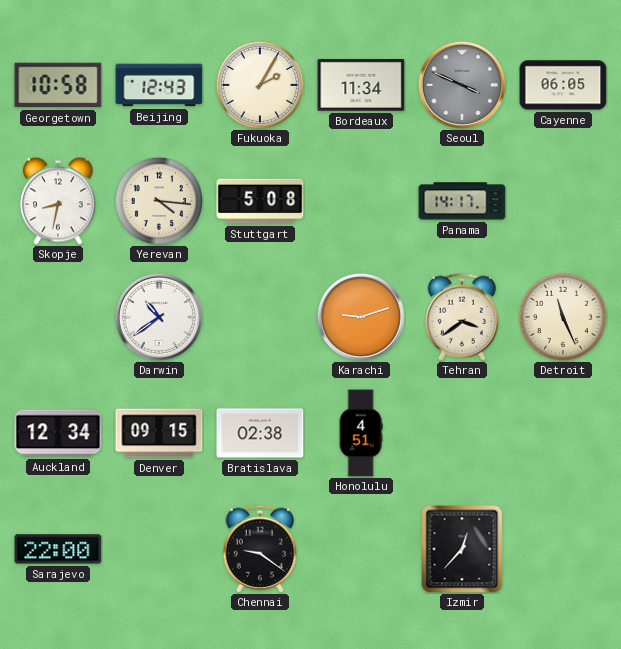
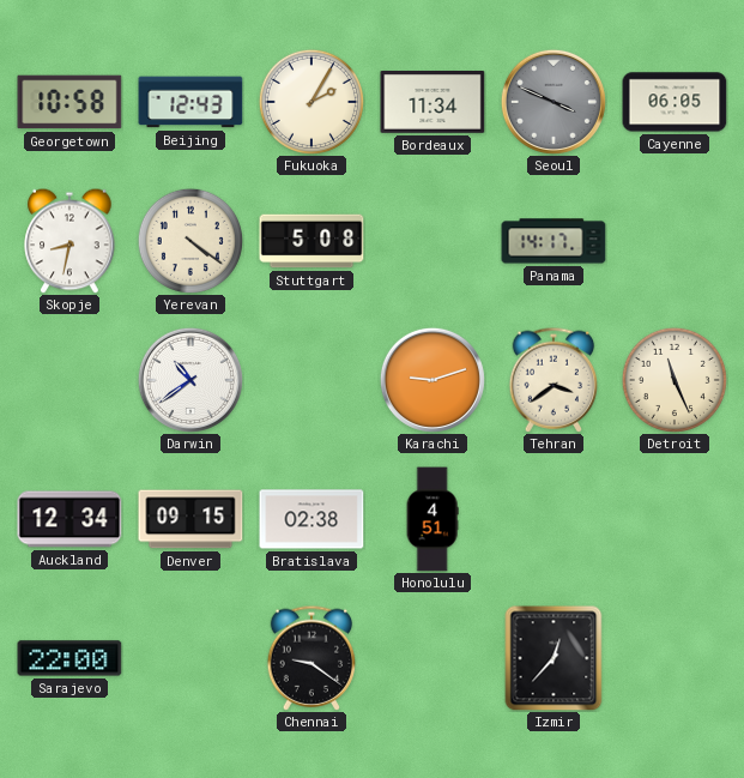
Yerevan: 4:16 -> 4:21
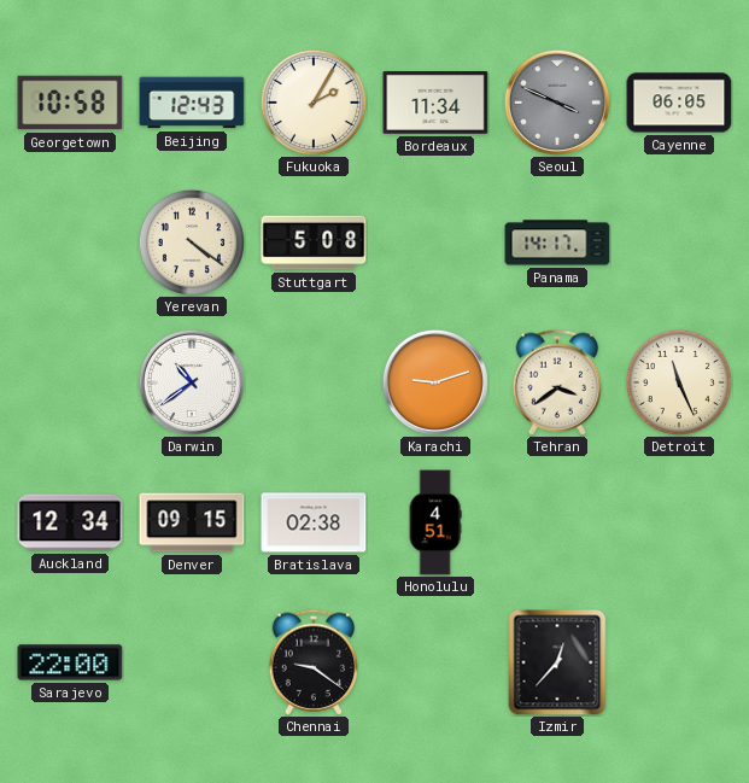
Skopje: 8:32 -> none
